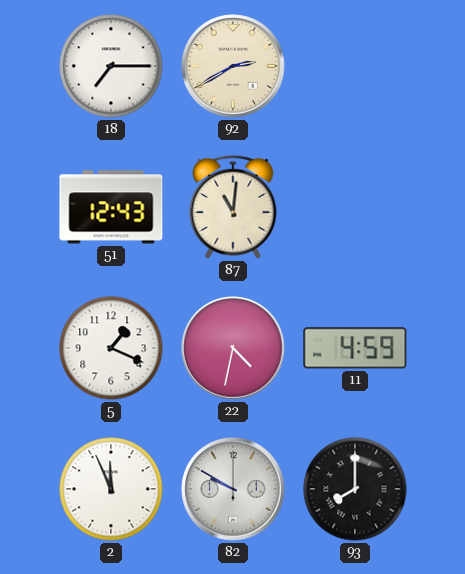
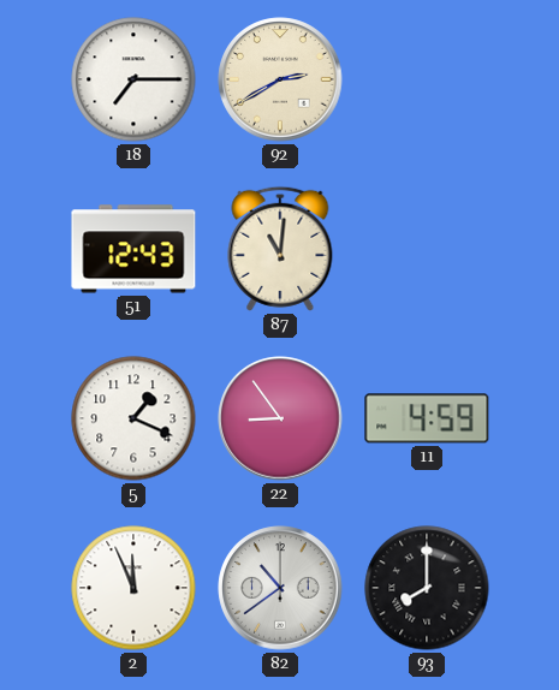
22: 4:32 -> 8:54
82: 9:50 -> 10:39
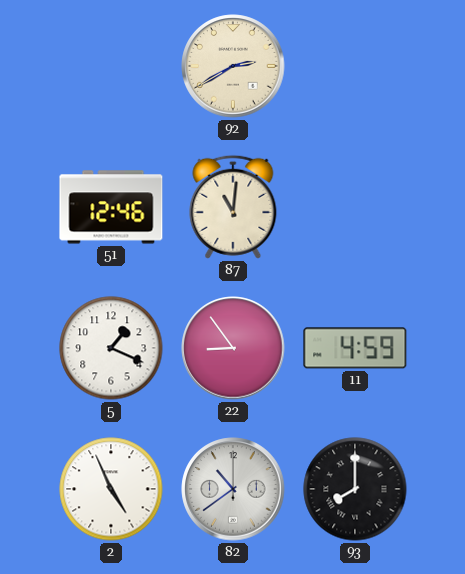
18: 7:15 -> none
51: 12:43 -> 12:46
2: 11:56 -> 4:56
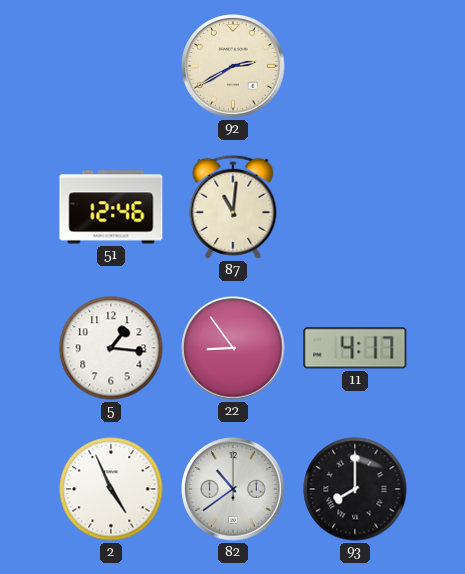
5: 1:19 -> 1:16
11: 4:59 -> 4:17
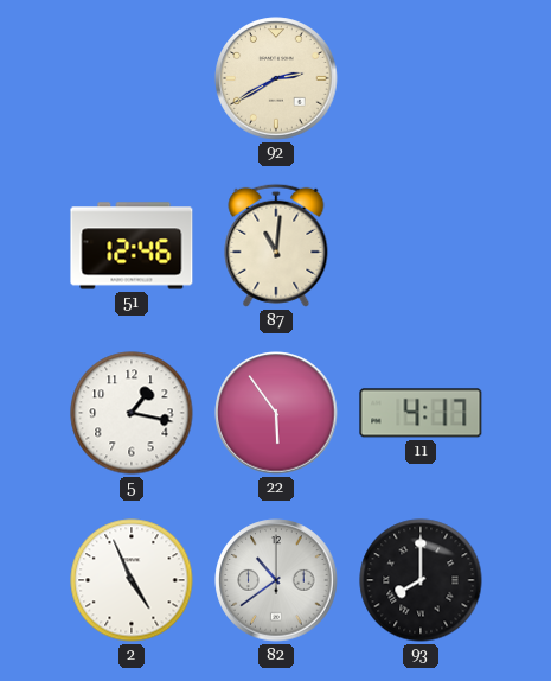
5: 1:16 -> 1:17
22: 8:54 -> 5:54
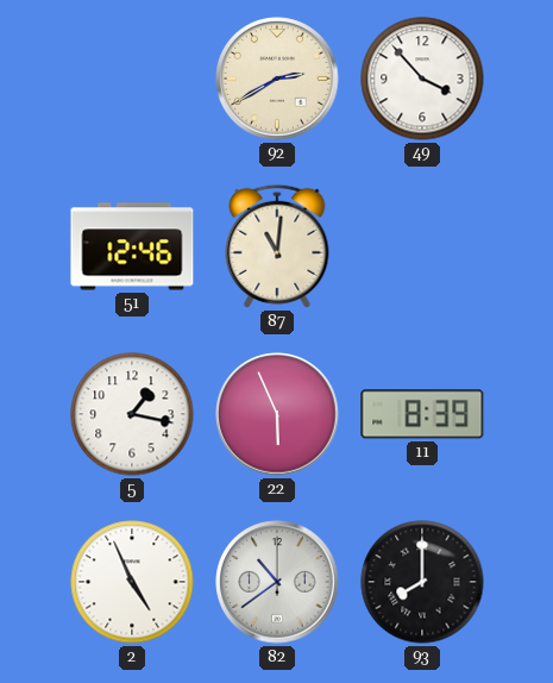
49: none -> 3:53
22: 5:54 -> 5:56
11: 4:17 -> 8:39
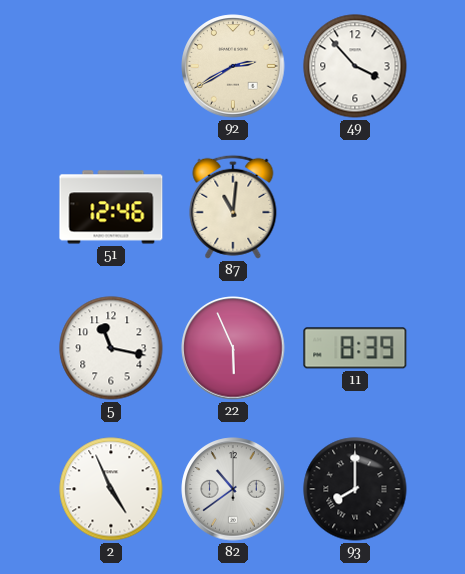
5: 1:17 -> 11:17
